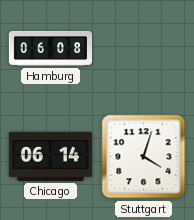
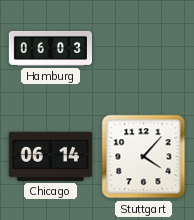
Hamburg: 06:08 -> 06:03
Stuttgart: 4:03 -> 4:07
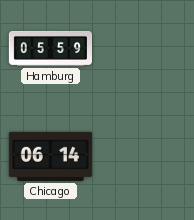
Hamburg: 06:03 -> 05:59
Stuttgart: 4:07 -> none
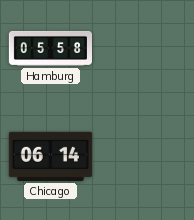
Hamburg: 05:59 -> 05:58
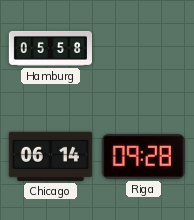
Riga: none -> 09:28
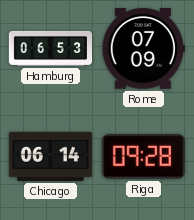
Hamburg: 05:58 -> 06:53
Rome: none -> 07:09
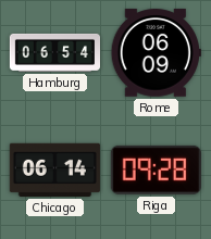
Hamburg: 06:53 -> 06:54
Rome: 07:09 -> 06:09
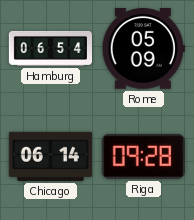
Rome: 06:09 -> 05:09
